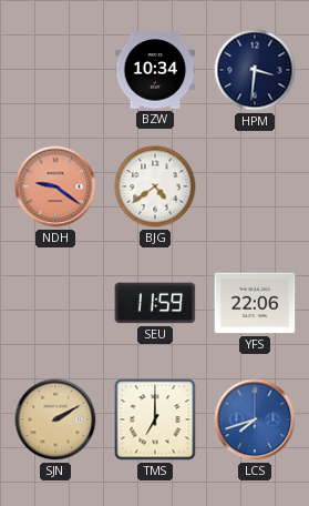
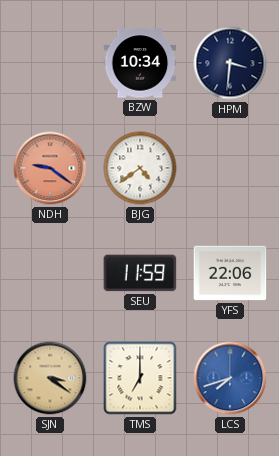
SJN: 2:10 -> 3:21
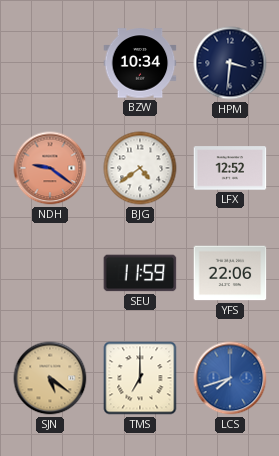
LFX: none -> 12:52
SJN: 3:21 -> 5:21
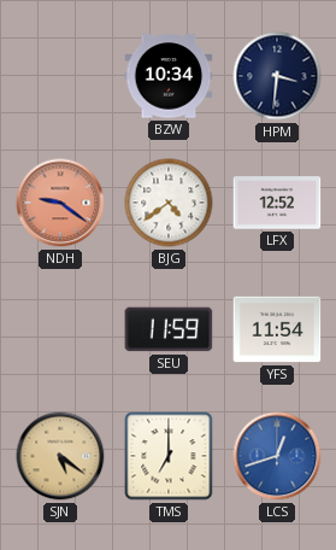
YFS: 22:06 -> 11:54
LCS: 7:42 -> 12:42
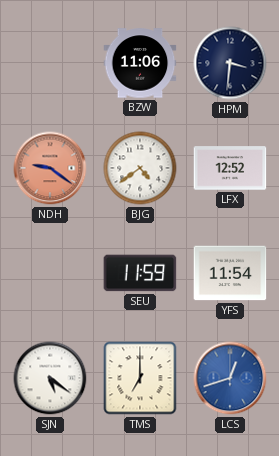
BZW: 10:34 -> 11:06
SJN dial: champagne -> white
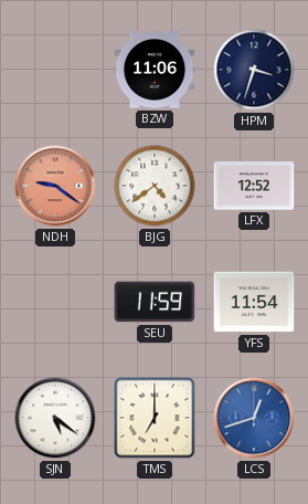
HPM: 3:31 -> 3:33
